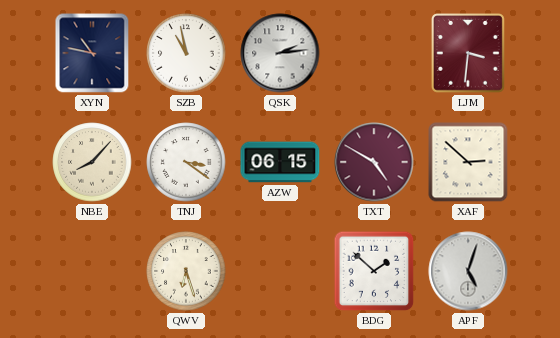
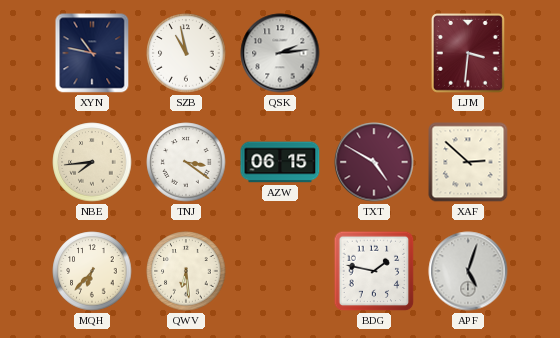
NBE: 8:07 -> 7:44
MQH: none -> 6:37
QWV: 6:27 -> 6:29
BDG: 1:52 -> 1:47
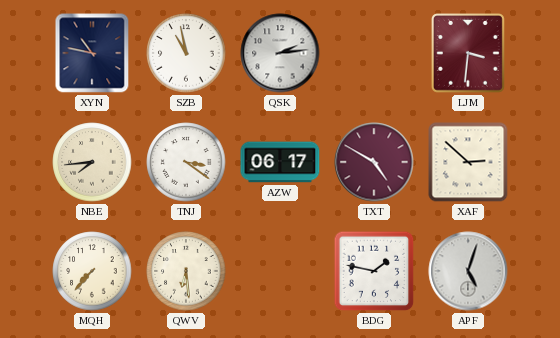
AZW: 06:15 -> 06:17
MQH: 6:37 -> 7:37
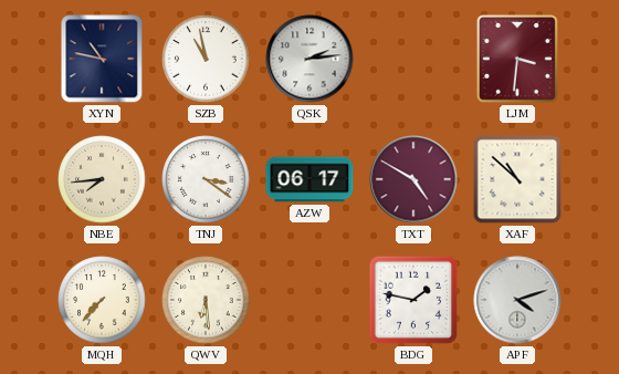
XAF: 2:52 -> 10:52
APF: 5:03 -> 4:12
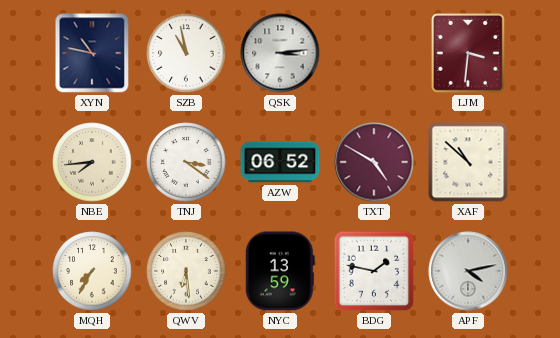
QSK: 2:14 -> 3:14
AZW: 06:17 -> 06:52
MQH: 7:37 -> 7:35
NYC: none -> 13:59
APF: 4:12 -> 4:13
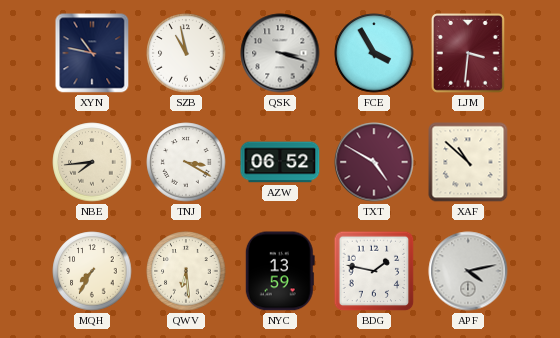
QSK: 3:14 -> 3:18
FCE: none -> 3:55
TNJ: 3:21 -> 3:20
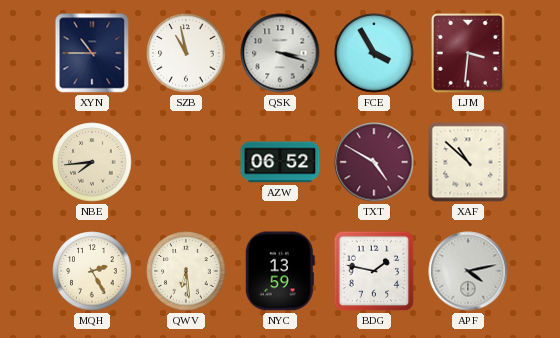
XYN: 10:47 -> 10:45
TNJ: 3:20 -> none
MQH: 7:35 -> 2:25
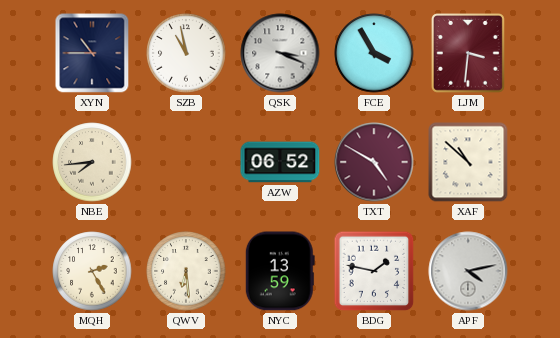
QSK: 3:18 -> 3:19
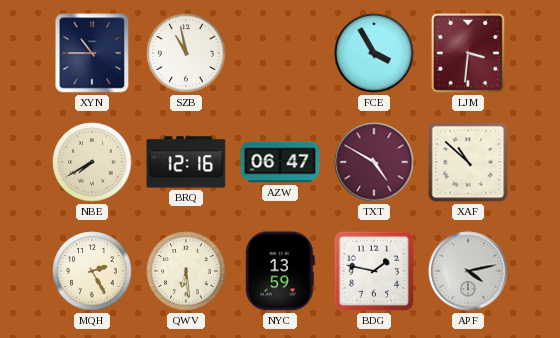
QSK: 3:19 -> none
NBE: 7:44 -> 7:40
BRQ: none -> 12:16
AZW: 06:52 -> 06:47
